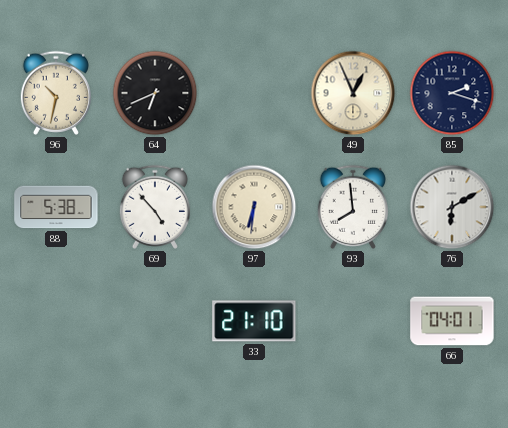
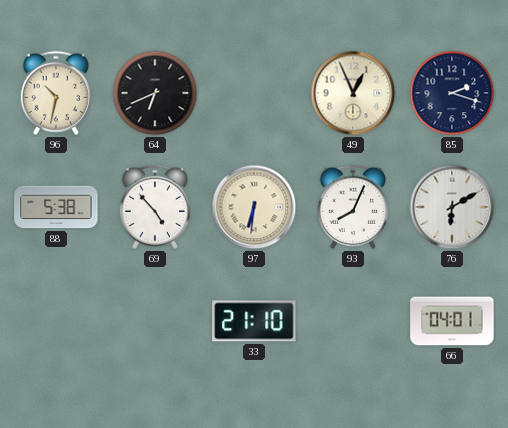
93: 7:59 -> 8:04
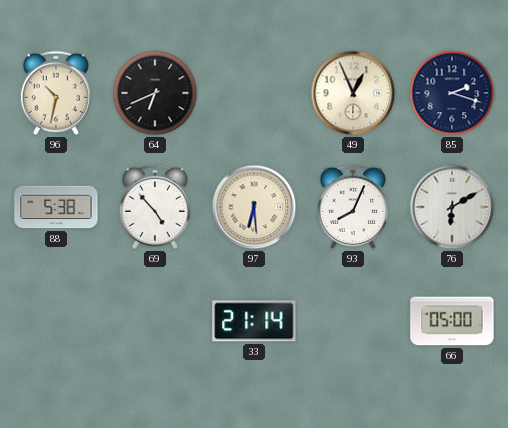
97: 6:31 -> 6:29
33: 21:10 -> 21:14
66: 04:01 -> 05:00
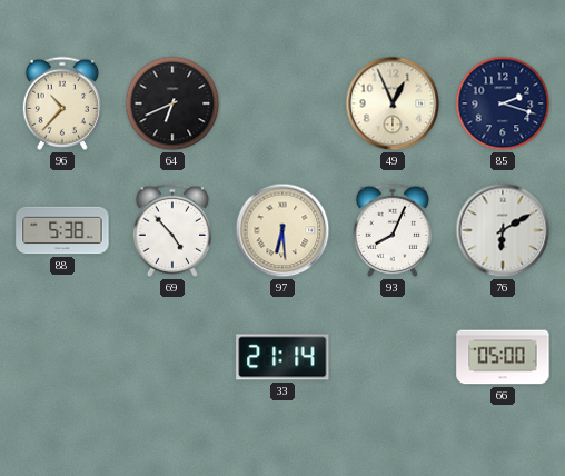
96: 10:32 -> 10:37
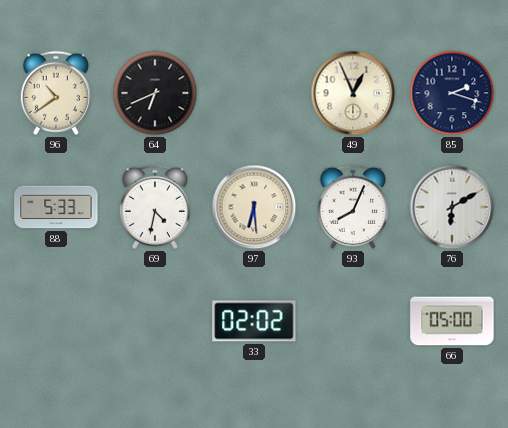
96: 10:37 -> 10:39
88: 5:38 -> 5:33
69: 4:53 -> 4:32
33: 21:14 -> 02:02
